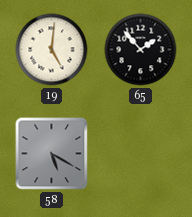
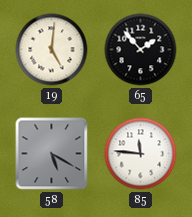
85: none -> 11:46
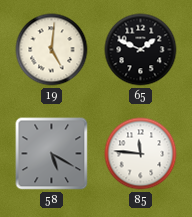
65: 1:53 -> 1:49
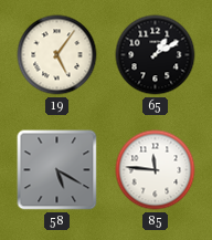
19: 5:01 -> 5:06
65: 1:49 -> 1:10
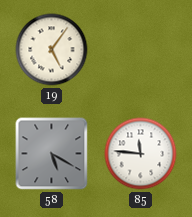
65: 1:10 -> none
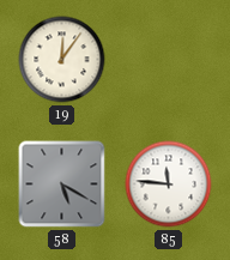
19: 5:06 -> 12:06
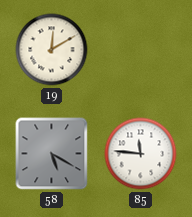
19: 12:06 -> 12:10
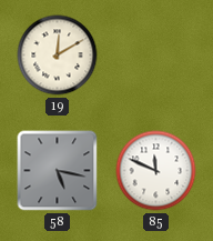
58: 5:20 -> 5:17
85: 11:46 -> 11:49
